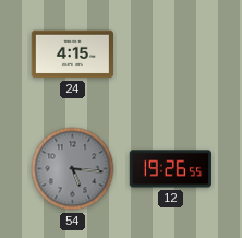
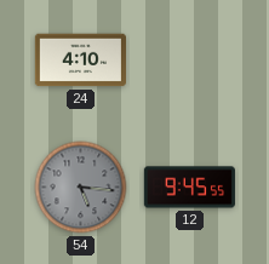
24: 4:15 -> 4:10
12: 19:26 -> 9:45
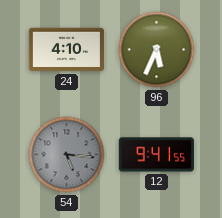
96: none -> 5:34
12: 9:45 -> 9:41
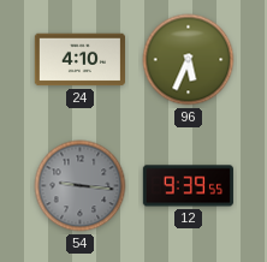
54: 5:16 -> 9:16
12: 9:41 -> 9:39
